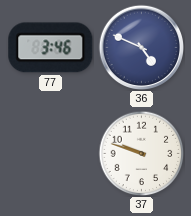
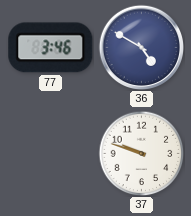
36: 4:49 -> 4:50
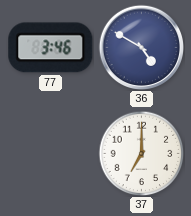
37: 9:48 -> 7:00
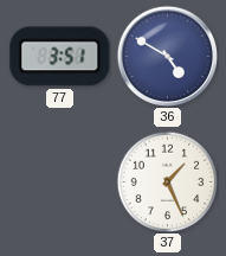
77: 3:46 -> 3:51
37: 7:00 -> 1:26
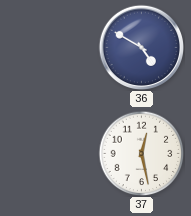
77: 3:51 -> none
37: 1:26 -> 12:28
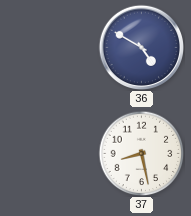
37: 12:28 -> 8:28
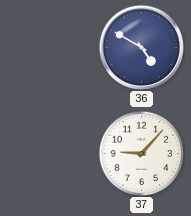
37: 8:28 -> 9:07
